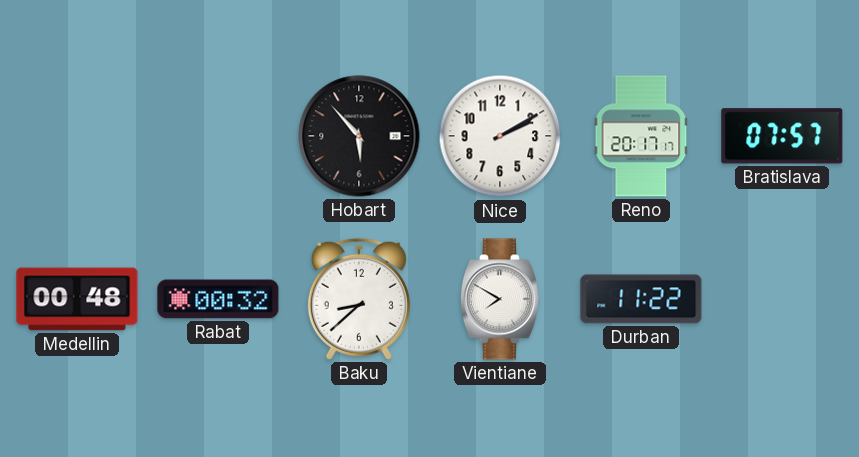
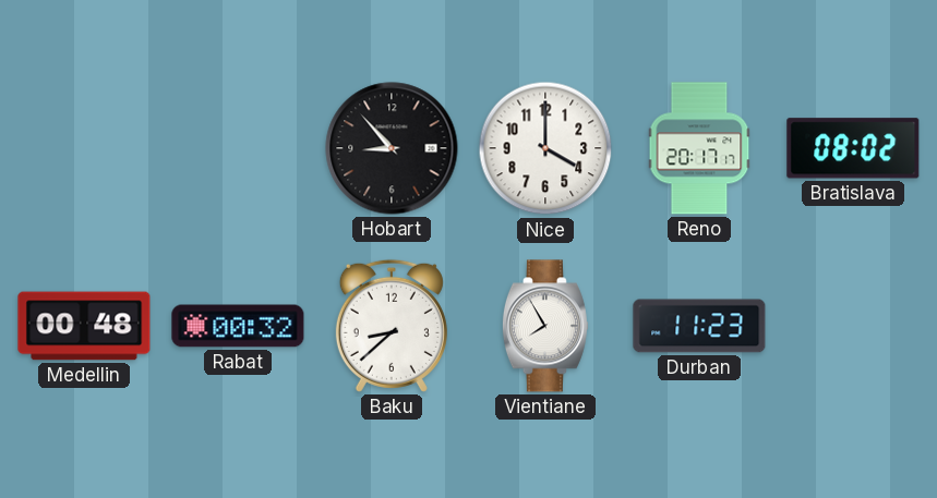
Hobart: 5:53 -> 8:53
Nice: 2:10 -> 4:00
Bratislava: 07:57 -> 08:02
Vientiane: 7:50 -> 7:55
Durban: 11:22 -> 11:23
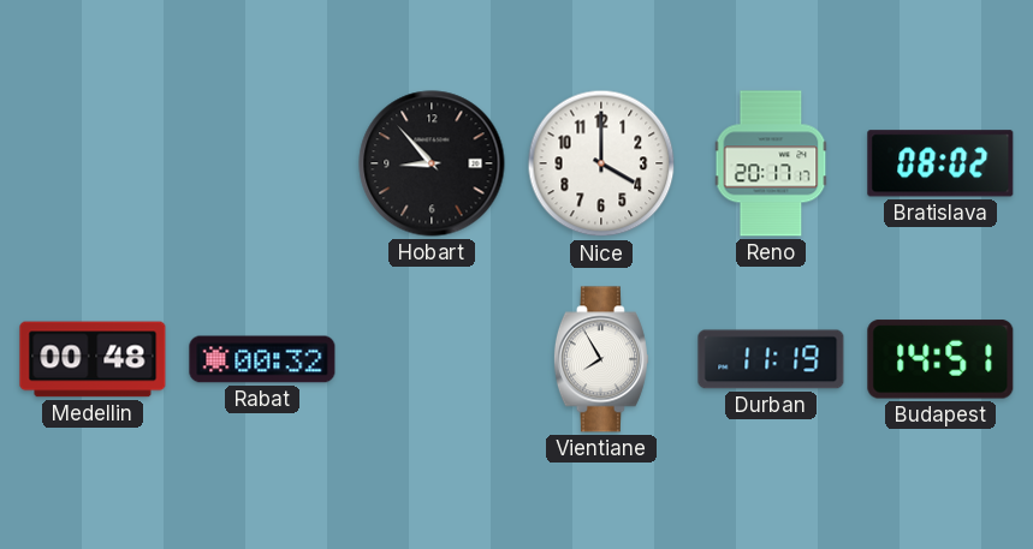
Baku: 8:38 -> none
Durban: 11:23 -> 11:19
Budapest: none -> 14:51
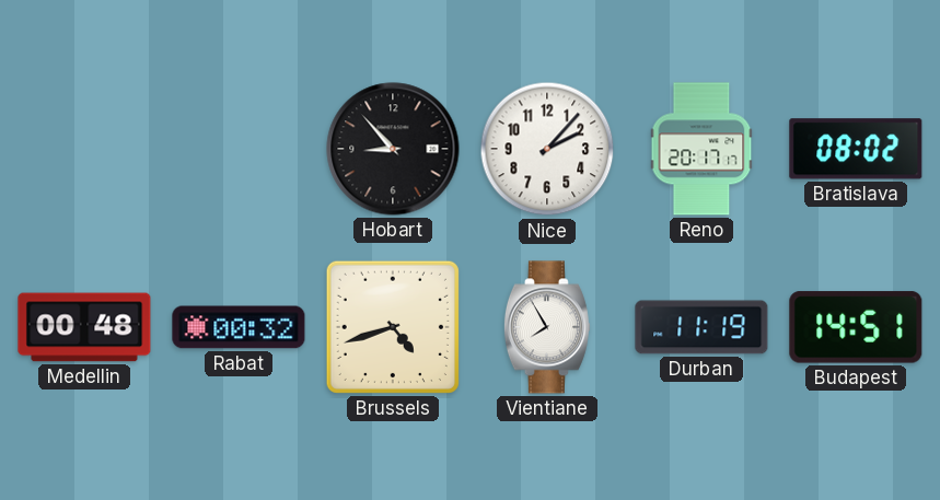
Nice: 4:00 -> 2:07
Brussels: none -> 4:42
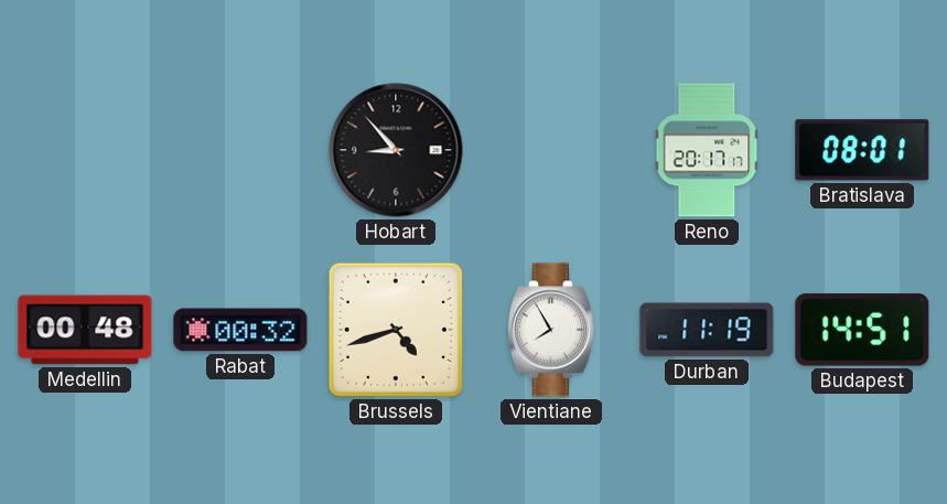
Nice: 2:07 -> none
Bratislava: 08:02 -> 08:01
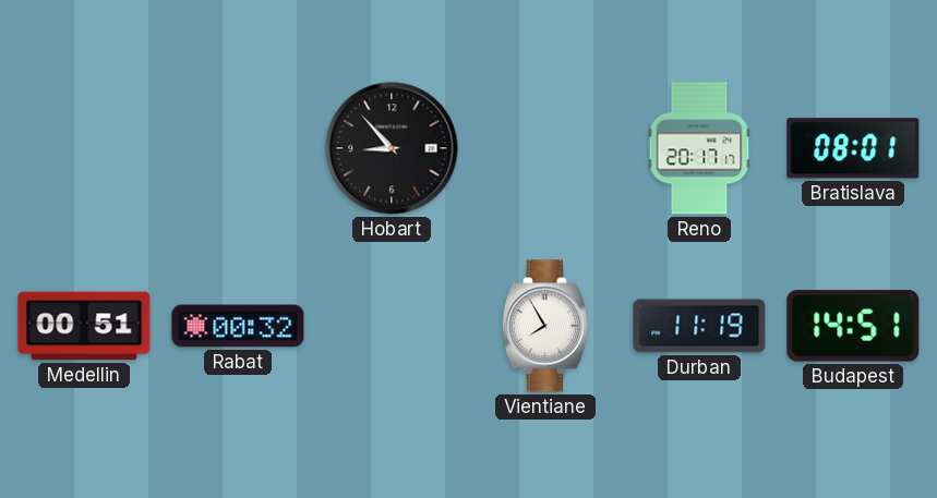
Medellin: 00:48 -> 00:51
Brussels: 4:42 -> none
